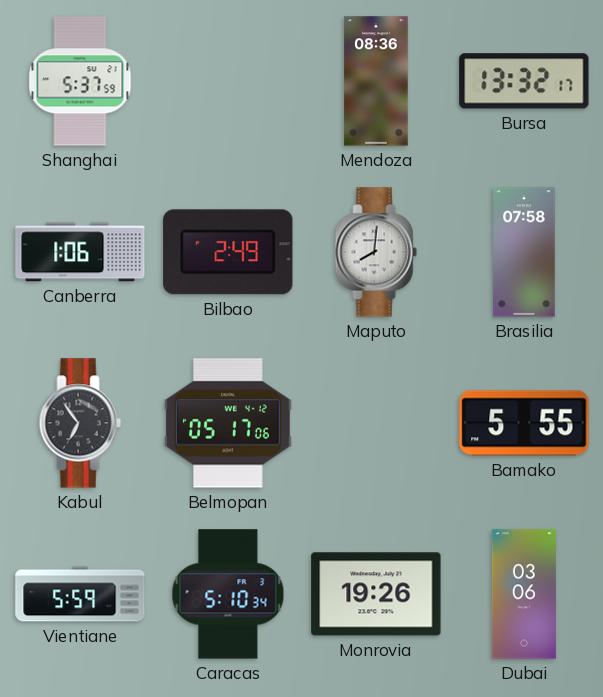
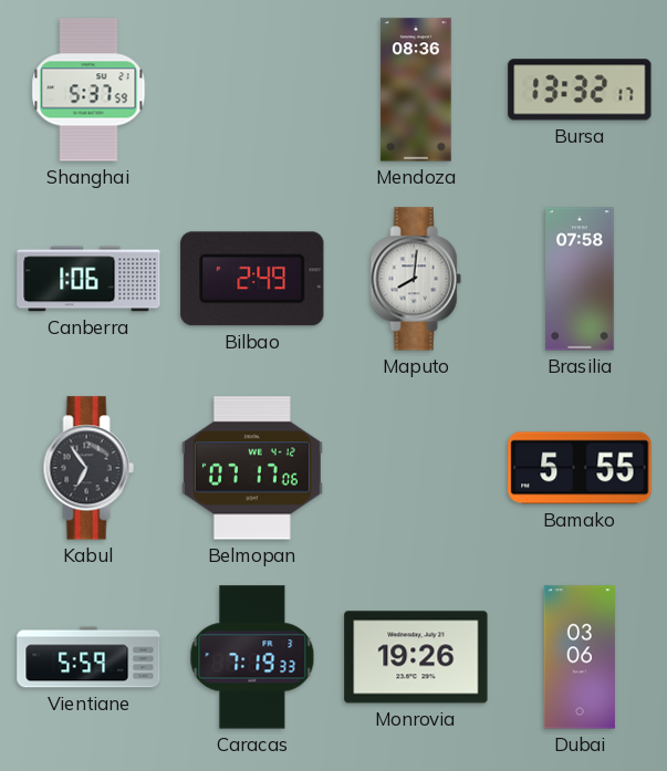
Belmopan: 05:17 -> 07:17
Caracas: 5:10 -> 7:19
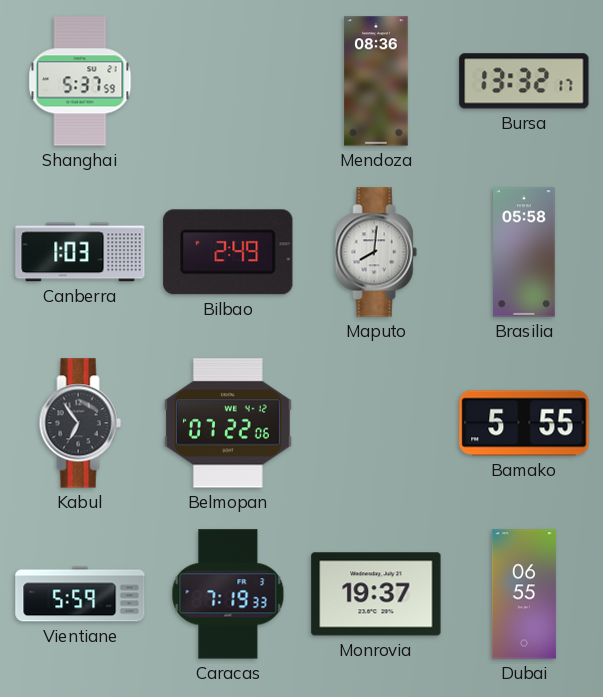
Canberra: 1:06 -> 1:03
Brasilia: 07:58 -> 05:58
Belmopan: 07:17 -> 07:22
Monrovia: 19:26 -> 19:37
Dubai: 03:06 -> 06:55
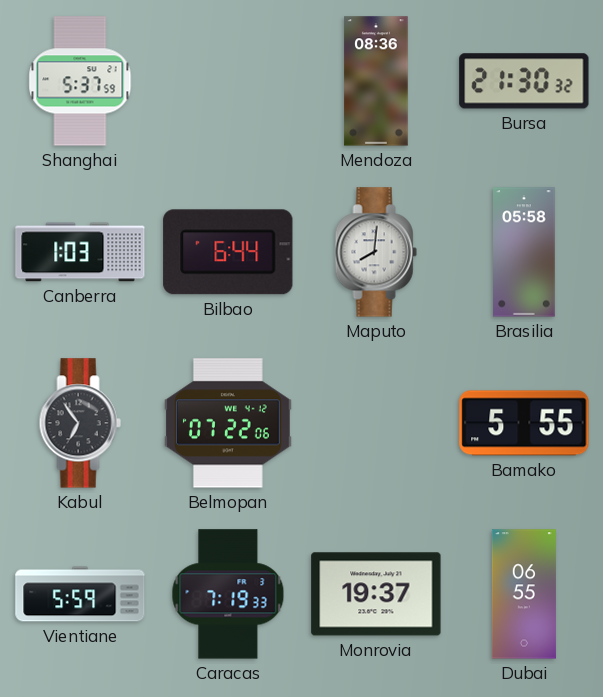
Bursa: 13:32 -> 21:30
Bilbao: 2:49 -> 6:44
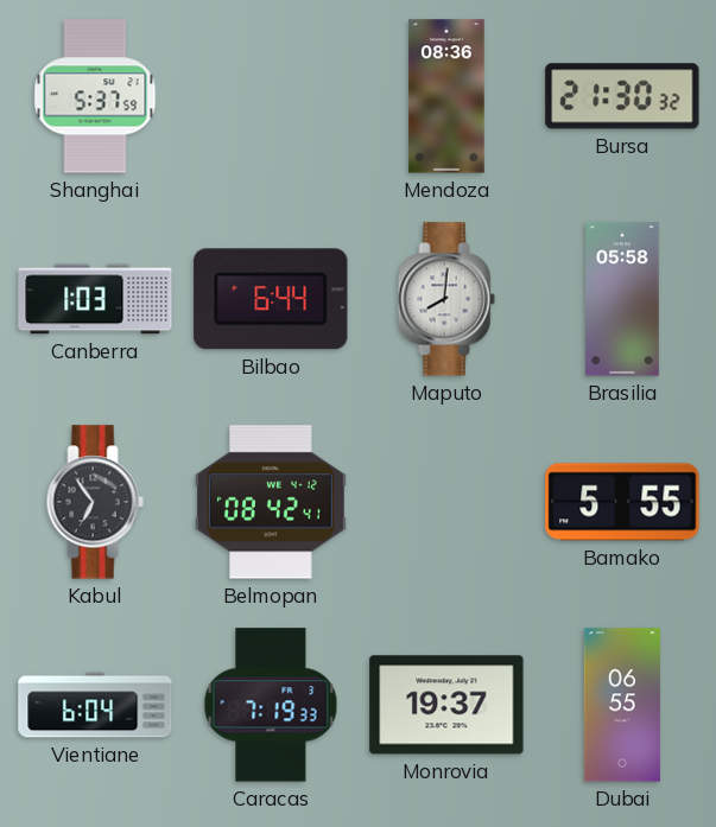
Belmopan: 07:22 -> 08:42
Vientiane: 5:59 -> 6:04
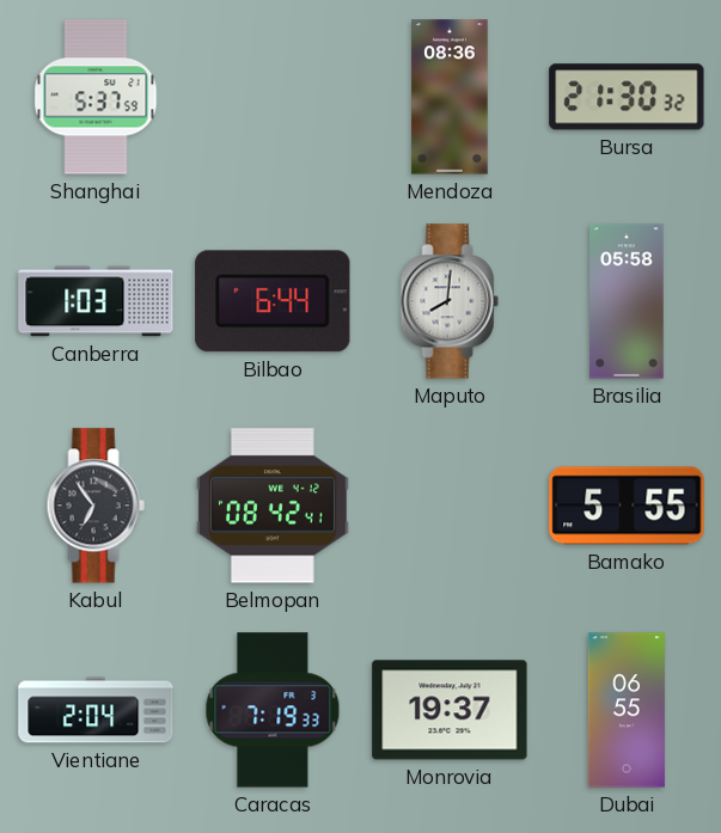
Vientiane: 6:04 -> 2:04
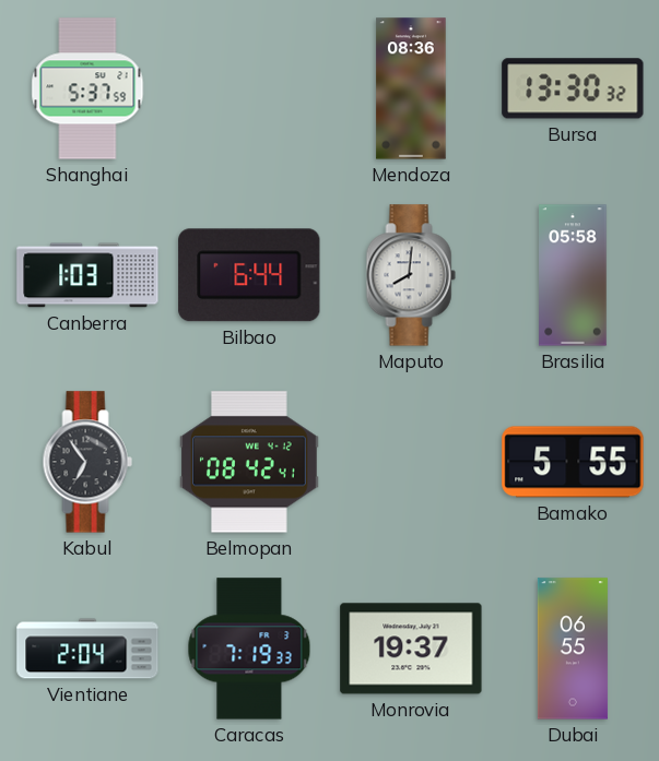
Bursa: 21:30 -> 13:30
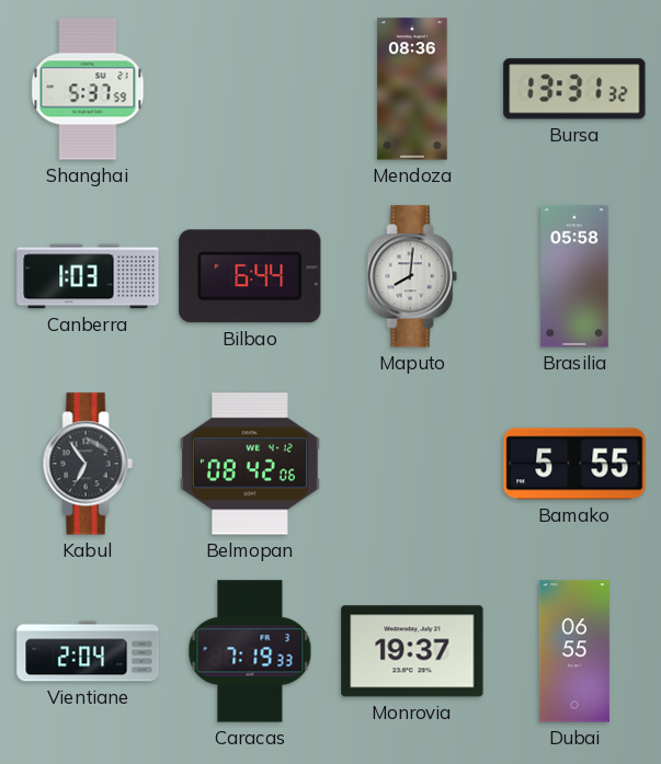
Bursa: 13:30 -> 13:31
Belmopan: 08:42:41 -> 08:42:06
